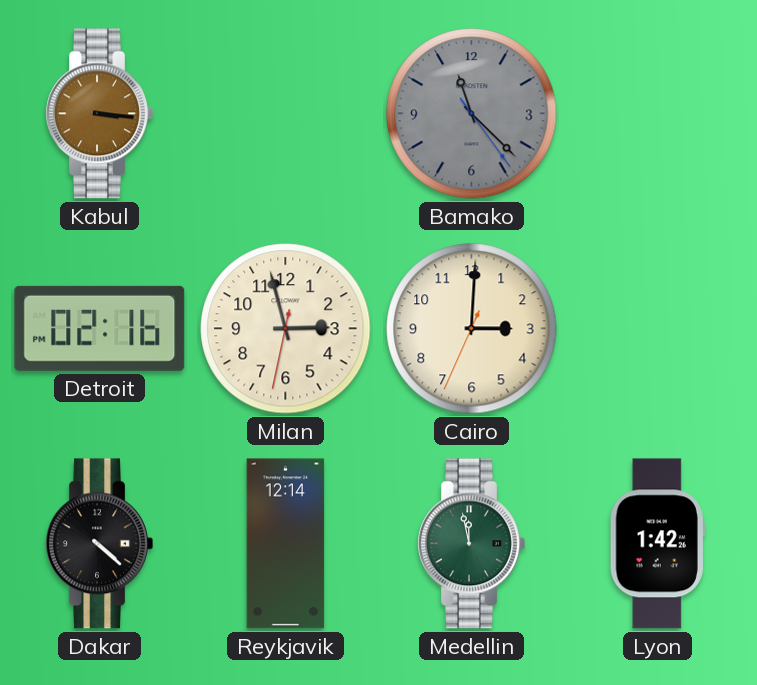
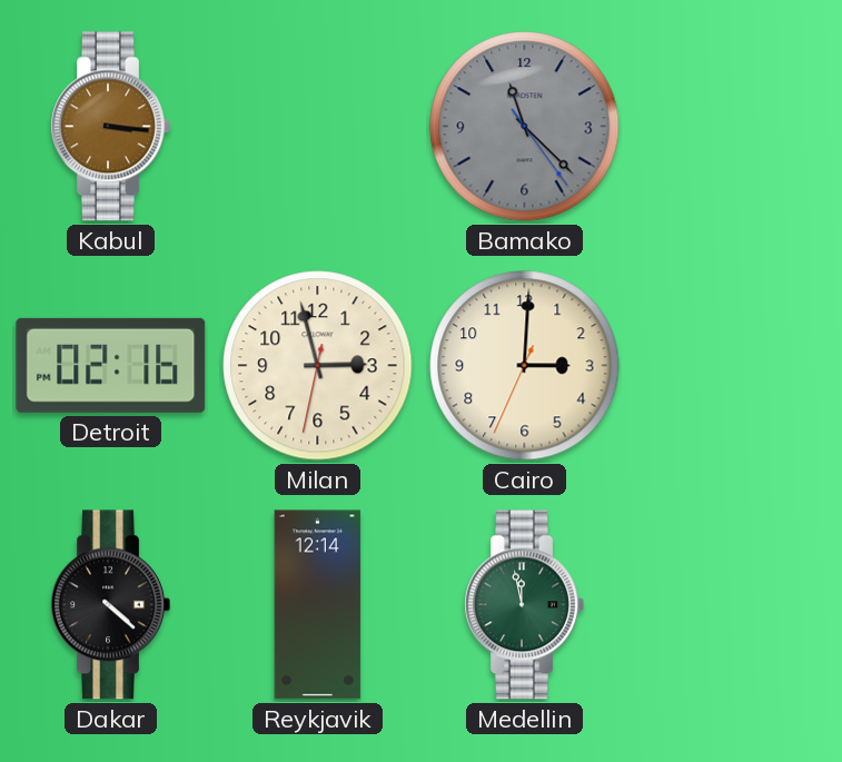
Lyon: 1:42 -> none
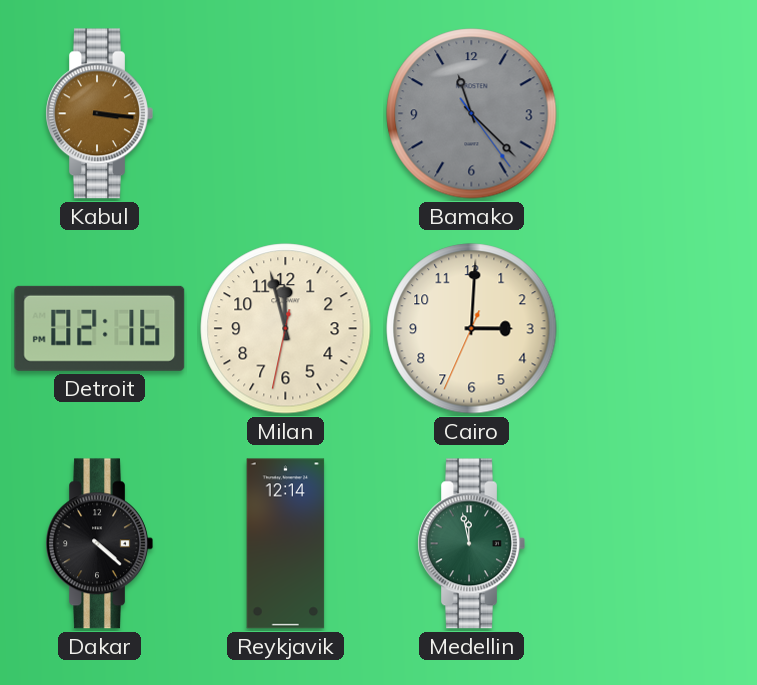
Milan: 2:57 -> 11:57
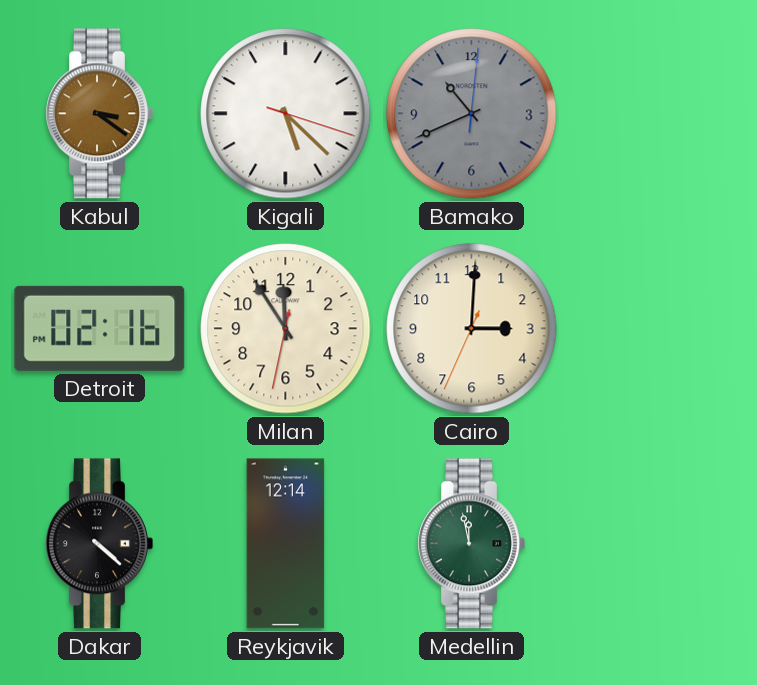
Kabul: 3:16 -> 3:21
Kigali: none -> 5:22
Bamako: 11:22 -> 10:41
Milan: 11:57 -> 11:54
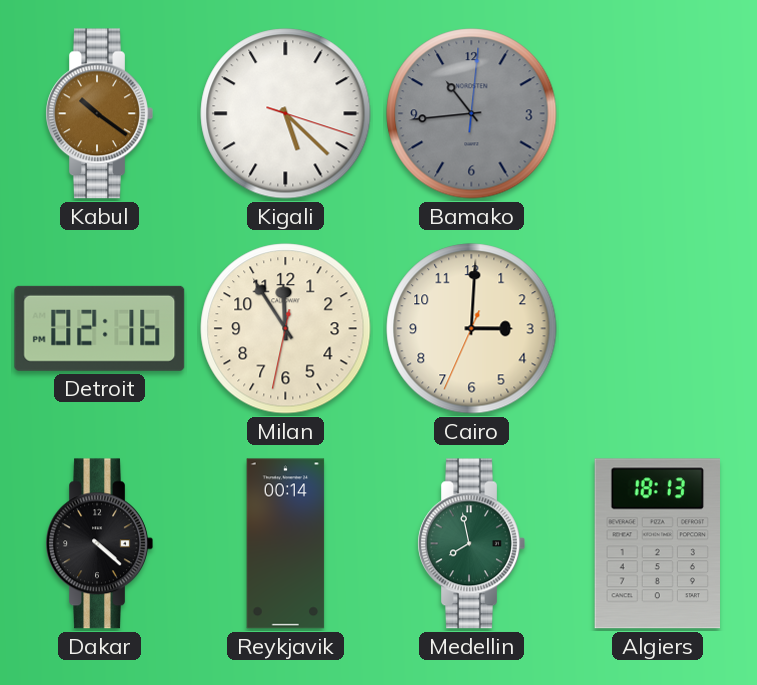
Kabul: 3:21 -> 10:21
Bamako: 10:41 -> 10:44
Reykjavik: 12:14 -> 00:14
Medellin: 11:58 -> 7:58
Algiers: none -> 18:13
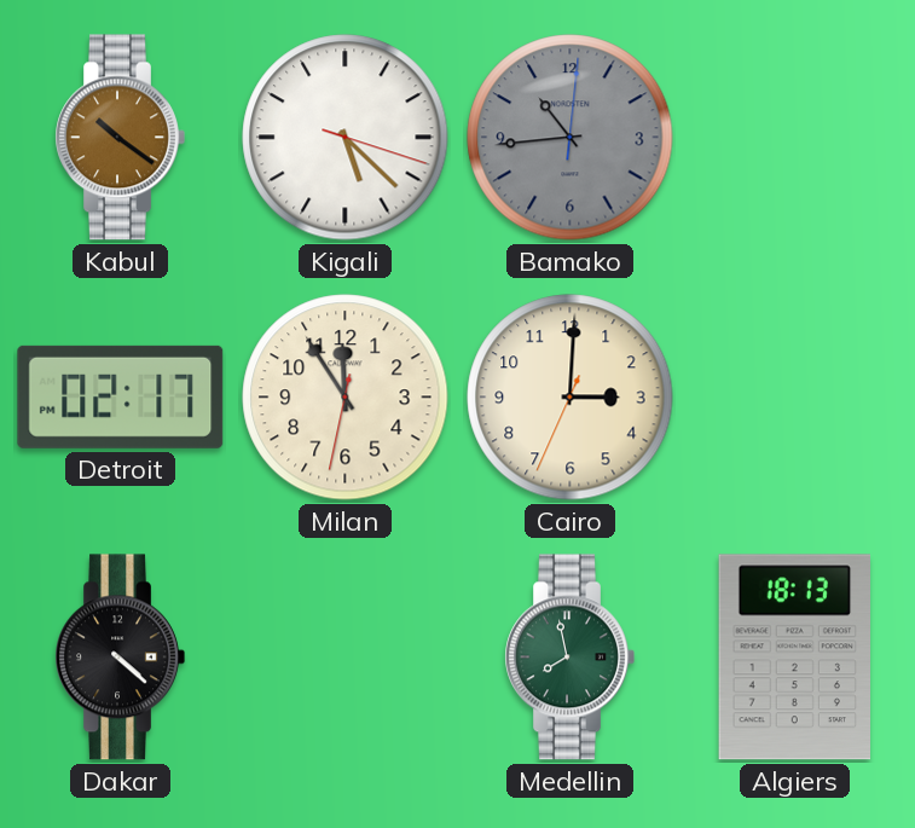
Detroit: 02:16 -> 02:17
Reykjavik: 00:14 -> none
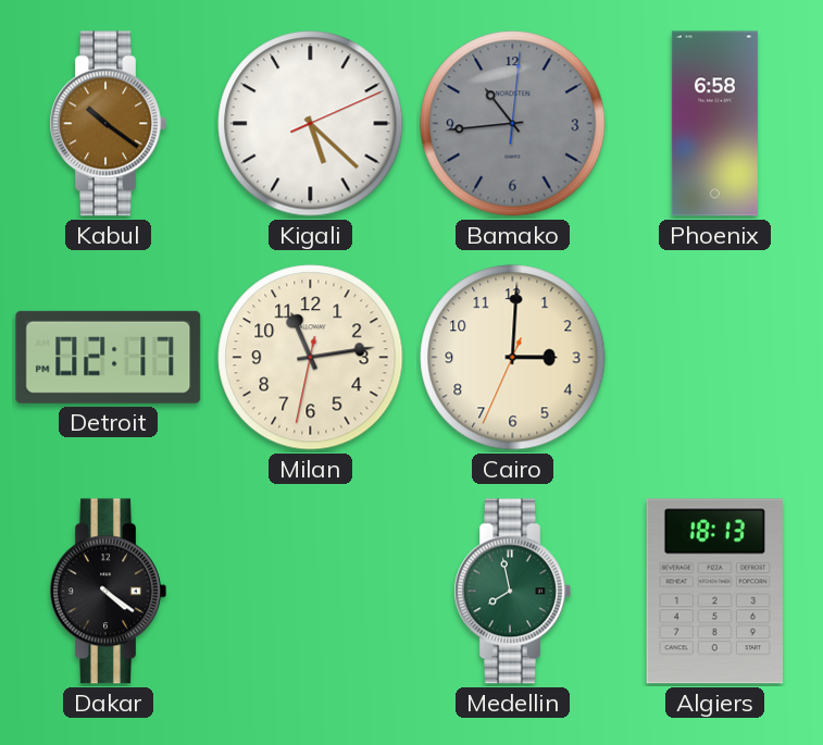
Kigali: 5:22:18 -> 5:22:11
Phoenix: none -> 6:58
Milan: 11:54 -> 11:13
Dakar: 4:22 -> 4:21
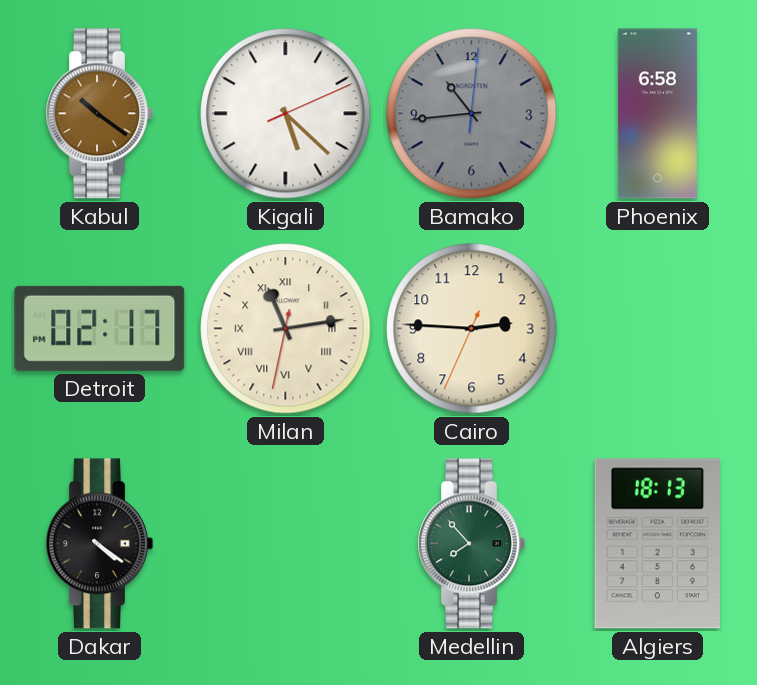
Milan numerals: Arabic -> Roman
Cairo: 3:00 -> 2:45
Medellin: 7:58 -> 7:53
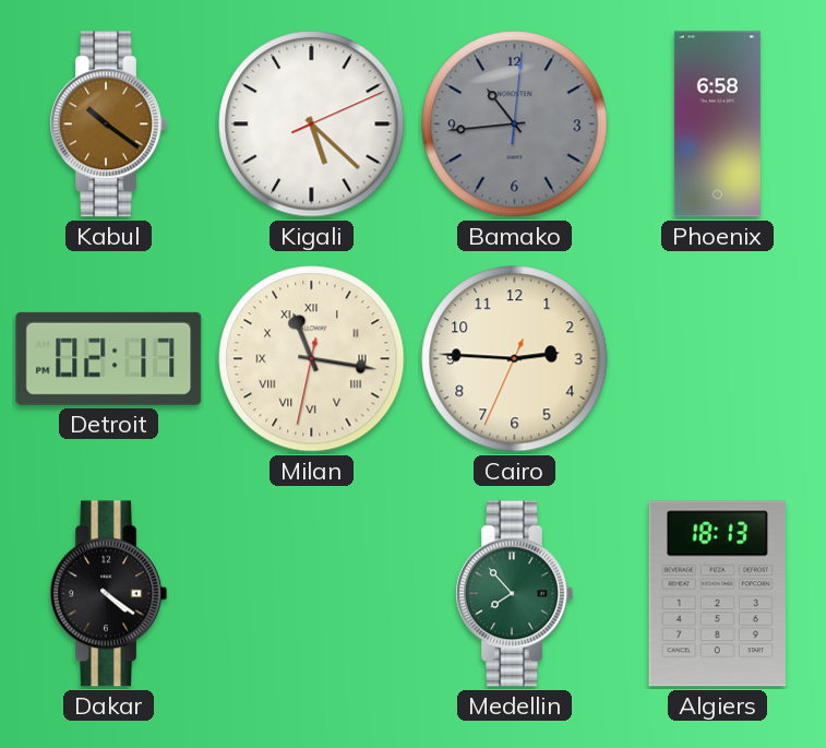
Milan: 11:13 -> 11:16
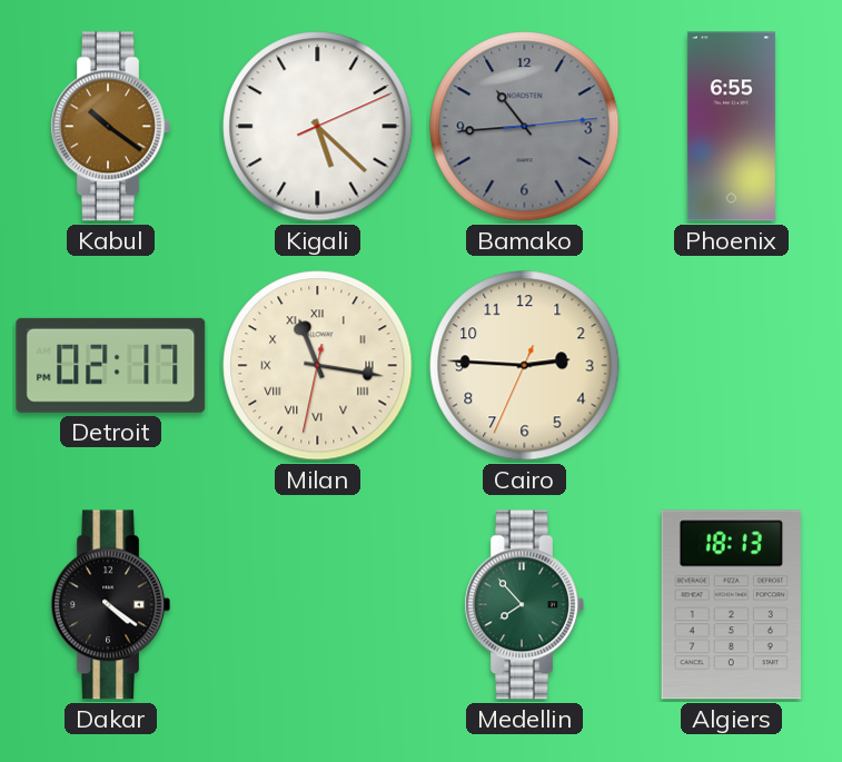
Bamako: 10:44:01 -> 10:44:14
Phoenix: 6:58 -> 6:55
